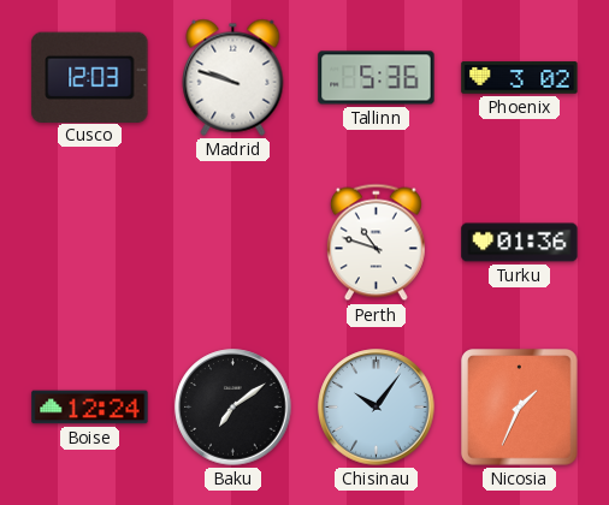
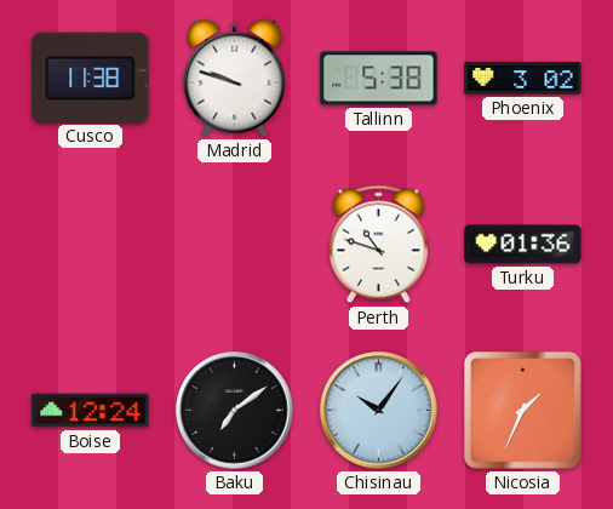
Cusco: 12:03 -> 11:38
Tallinn: 5:36 -> 5:38
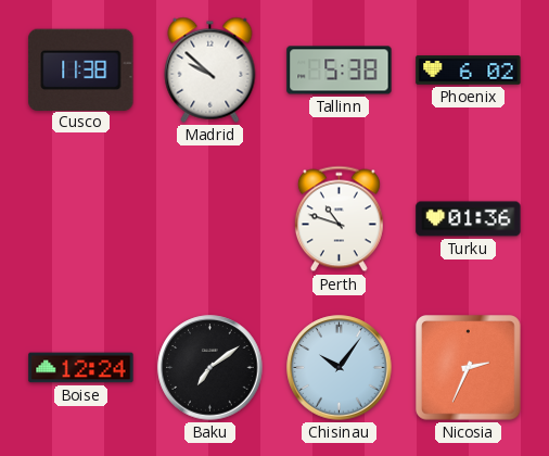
Madrid: 9:48 -> 9:52
Phoenix: 3:02 -> 6:02
Nicosia: 1:34 -> 2:34
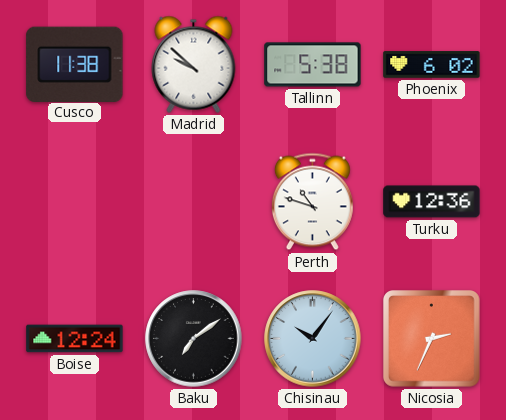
Turku: 01:36 -> 12:36
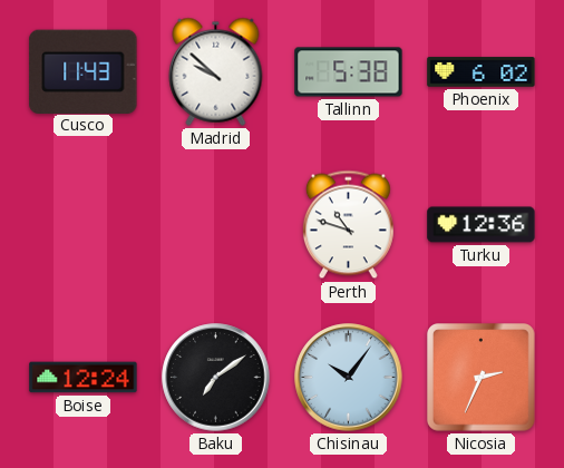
Cusco: 11:38 -> 11:43
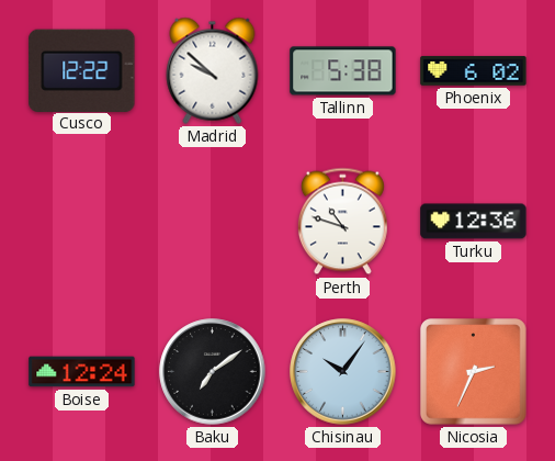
Cusco: 11:43 -> 12:22
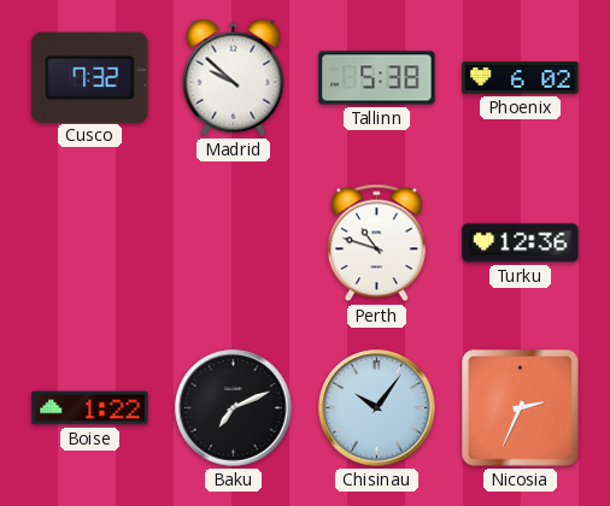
Cusco: 12:22 -> 7:32
Boise: 12:24 -> 1:22
Baku: 7:09 -> 7:11
